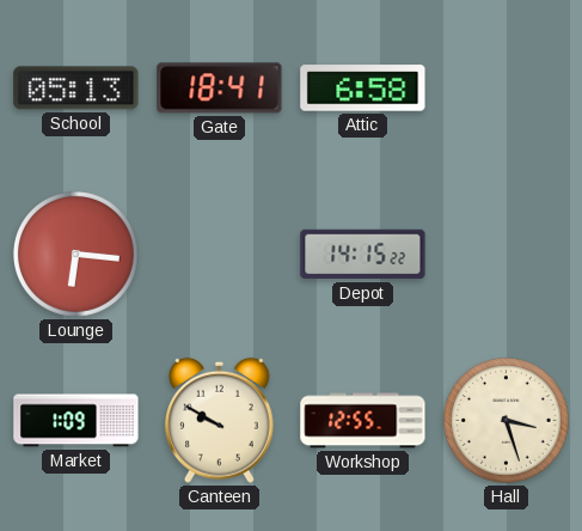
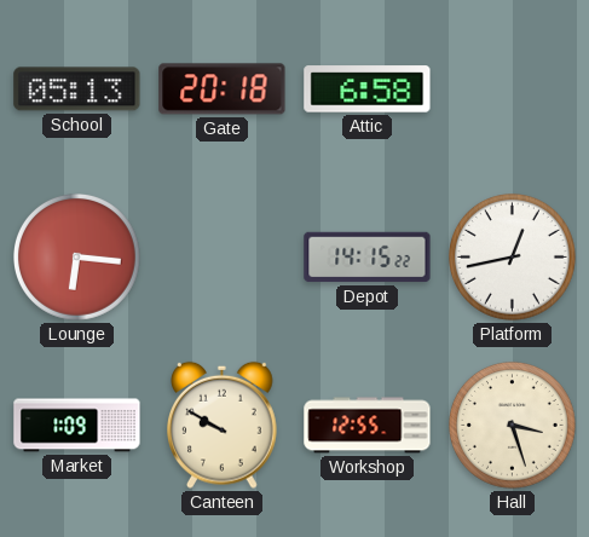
Gate: 18:41 -> 20:18
Platform: none -> 12:43
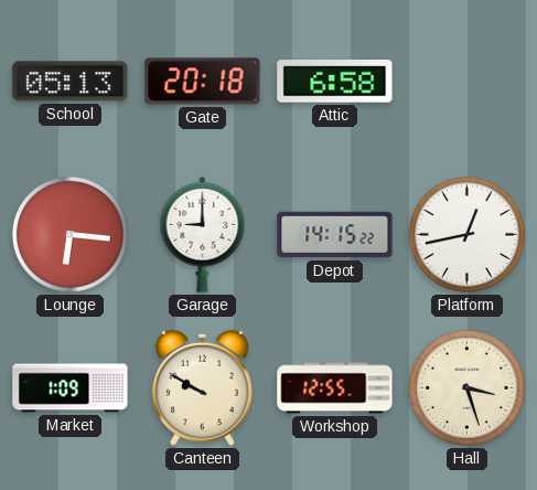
Garage: none -> 9:00
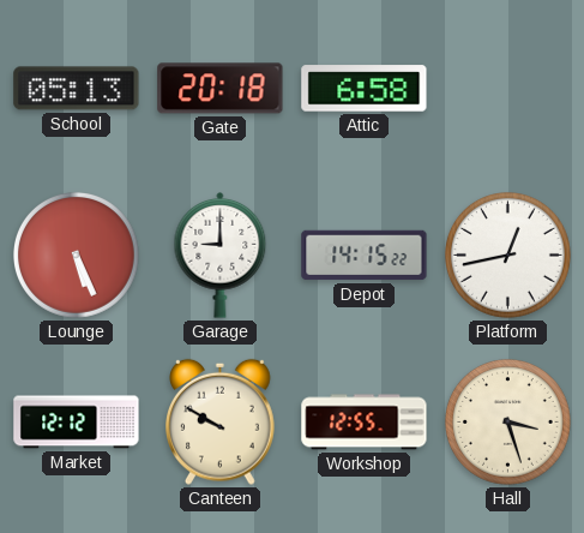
Lounge: 6:16 -> 5:26
Market: 1:09 -> 12:12
